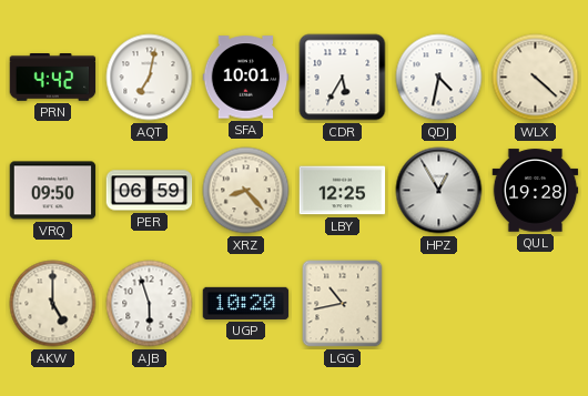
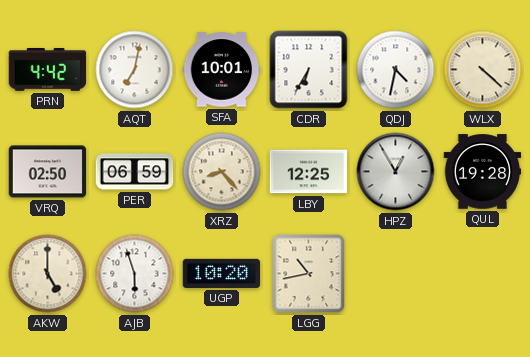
CDR: 5:35 -> 6:35
VRQ: 09:50 -> 02:50
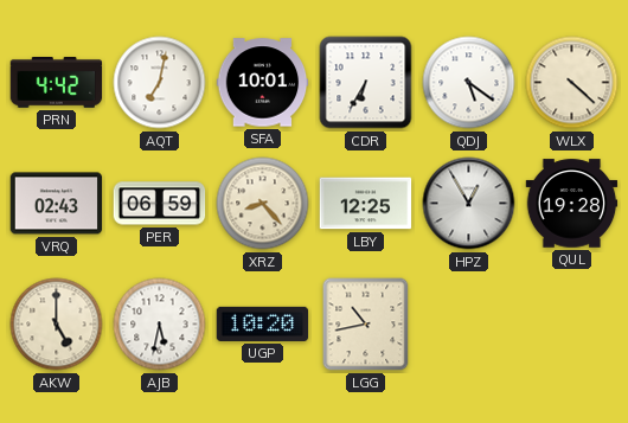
QDJ: 4:32 -> 5:21
VRQ: 02:50 -> 02:43
AJB: 5:57 -> 5:32
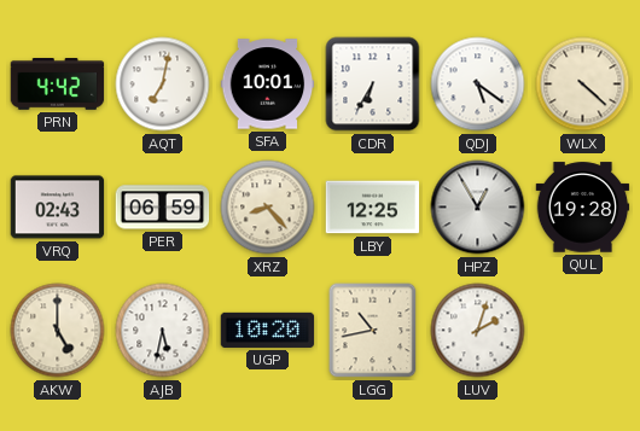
LUV: none -> 2:03
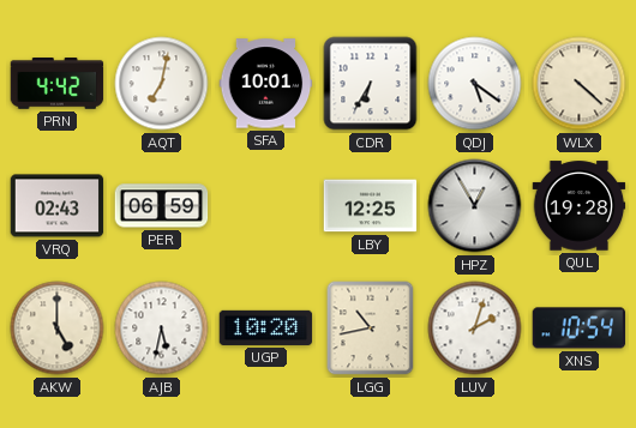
XRZ: 8:23 -> none
XNS: none -> 10:54
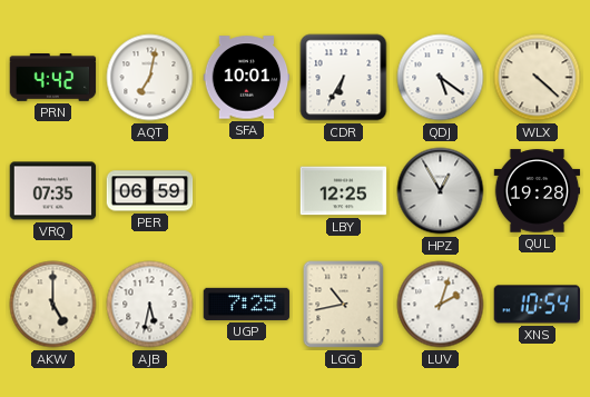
VRQ: 02:43 -> 07:35
UGP: 10:20 -> 7:25
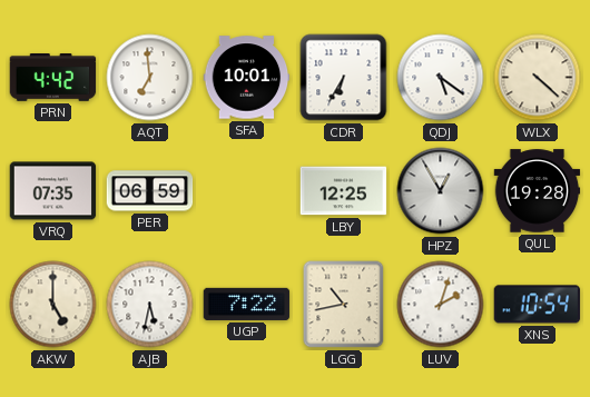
AQT: 7:02 -> 6:59
UGP: 7:25 -> 7:22
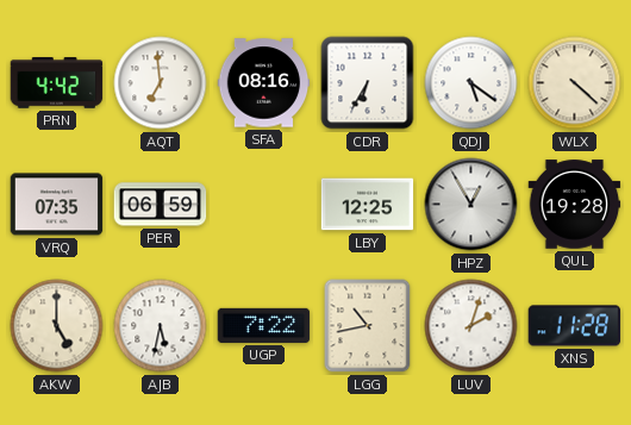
SFA: 10:01 -> 08:16
XNS: 10:54 -> 11:28
